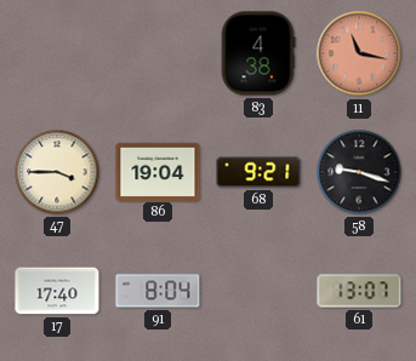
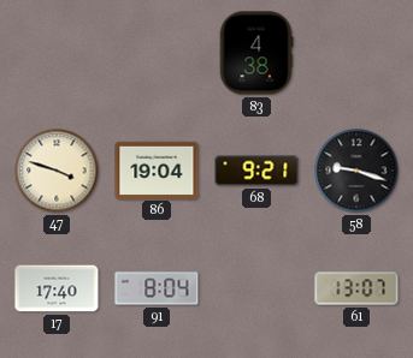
11: 11:17 -> none
47: 3:45 -> 3:48
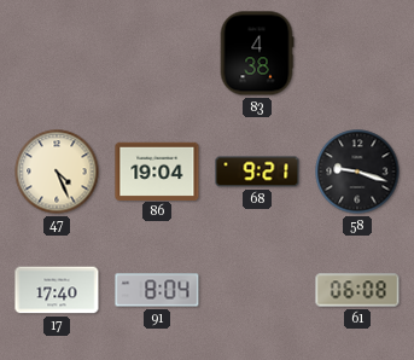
47: 3:48 -> 4:26
61: 13:07 -> 06:08
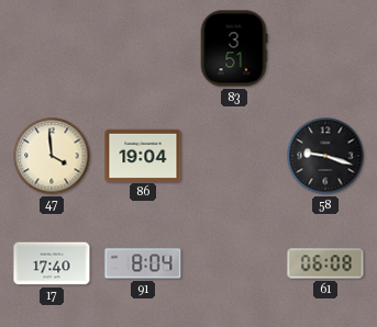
83: 4:38 -> 3:51
47: 4:26 -> 3:59
68: 9:21 -> none
